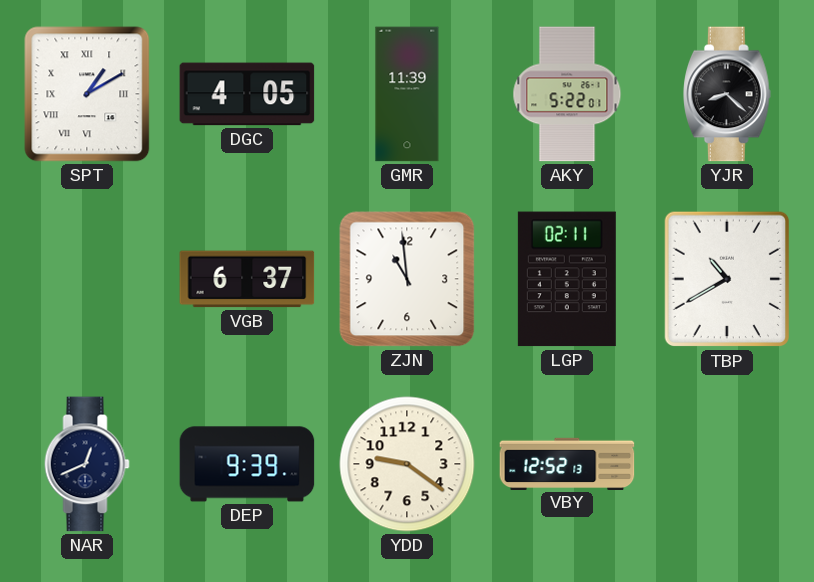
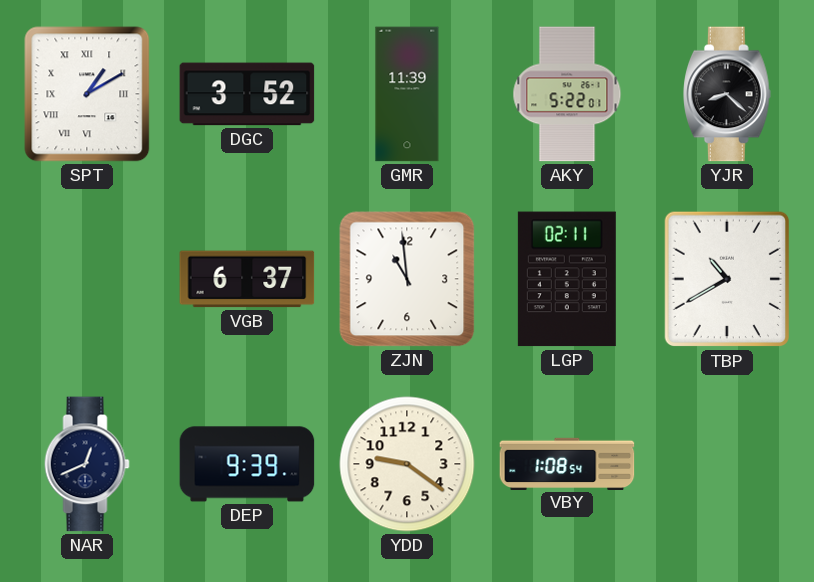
DGC: 4:05 -> 3:52
VBY: 12:52 -> 1:08
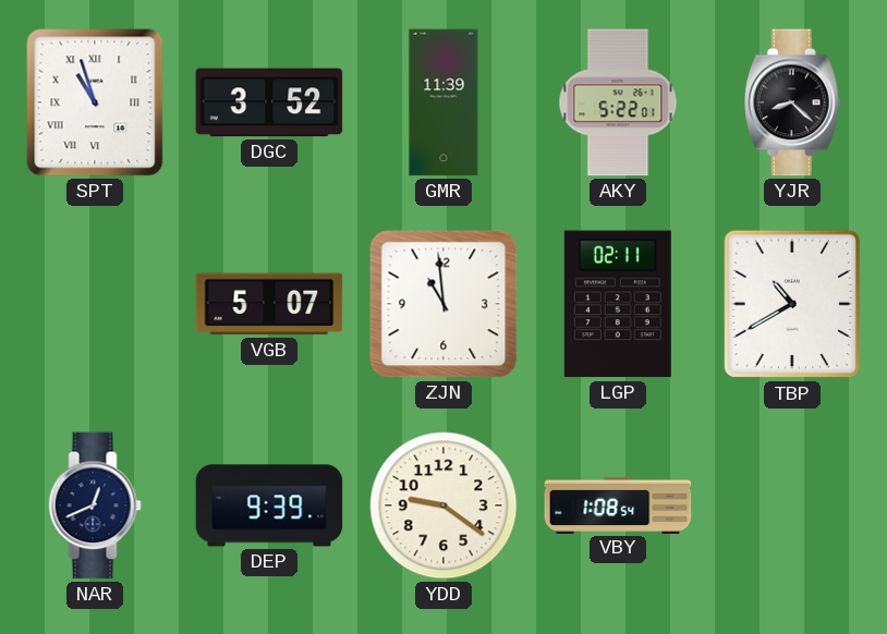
SPT: 1:10 -> 10:57
VGB: 6:37 -> 5:07
